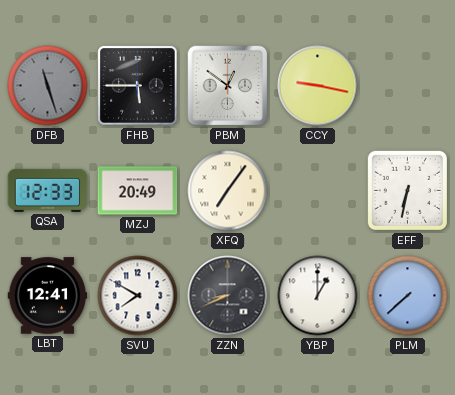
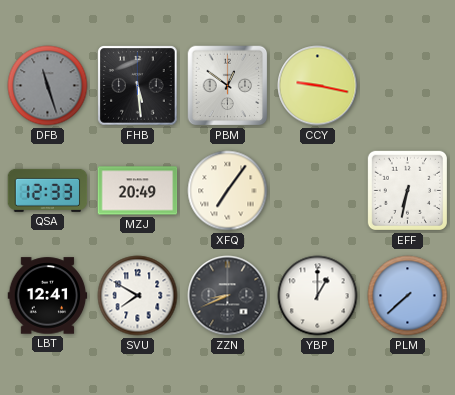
FHB: 5:45 -> 5:29
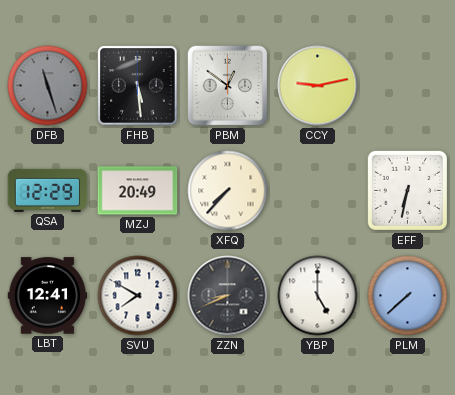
CCY: 9:17 -> 9:13
QSA: 12:33 -> 12:29
XFQ: 7:06 -> 7:37
YBP: 1:00 -> 5:00
